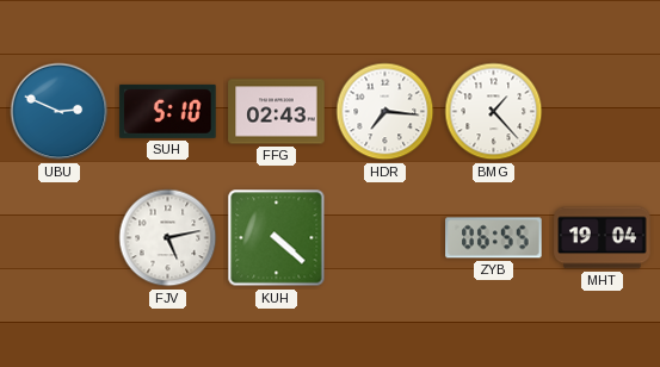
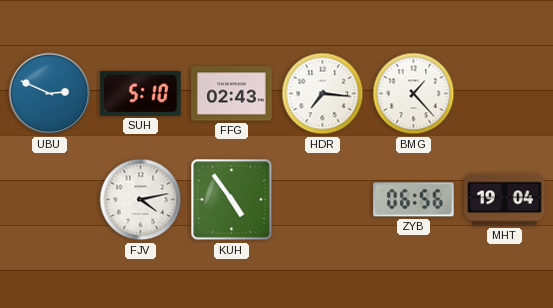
FJV: 5:13 -> 4:13
KUH: 4:22 -> 4:54
ZYB: 06:55 -> 06:56
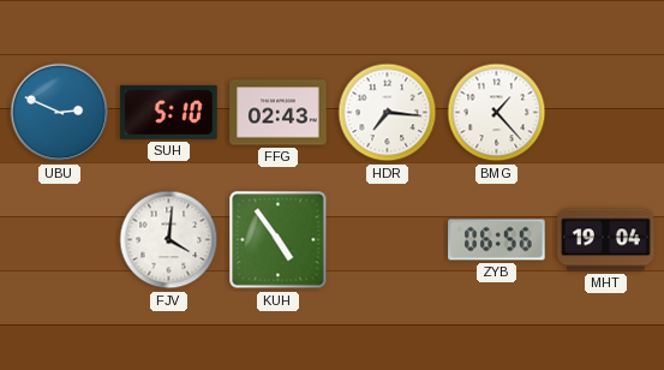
FJV: 4:13 -> 4:01
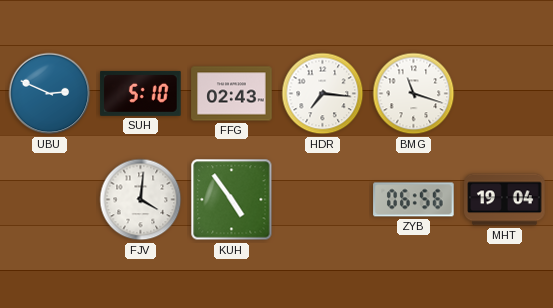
BMG: 1:23 -> 11:18
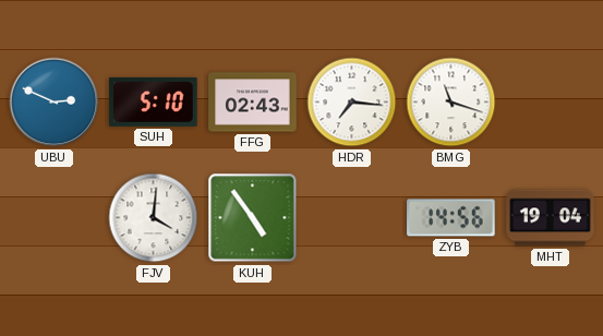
ZYB: 06:56 -> 14:56
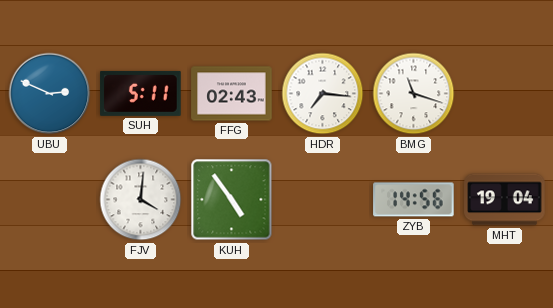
SUH: 5:10 -> 5:11
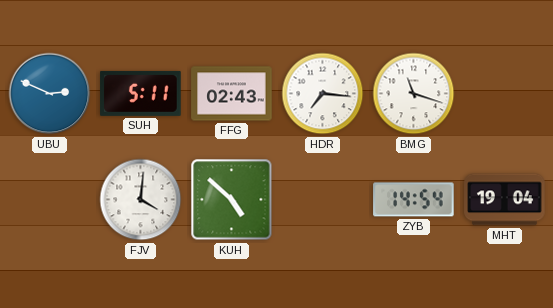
KUH: 4:54 -> 4:52
ZYB: 14:56 -> 14:54
